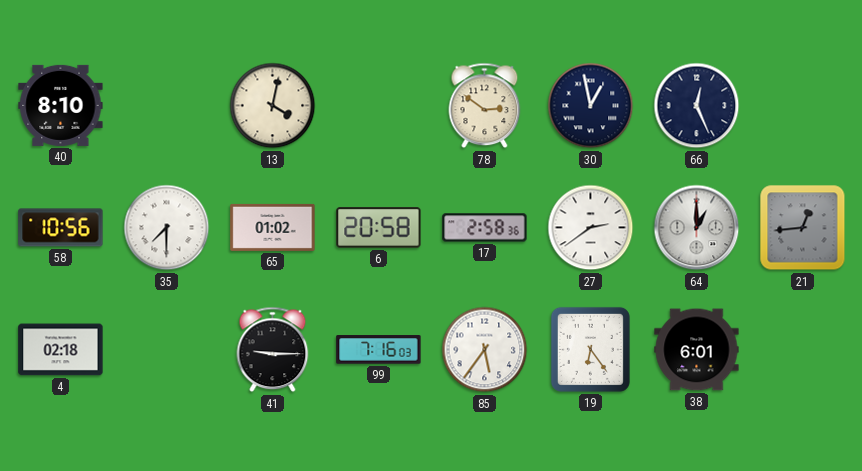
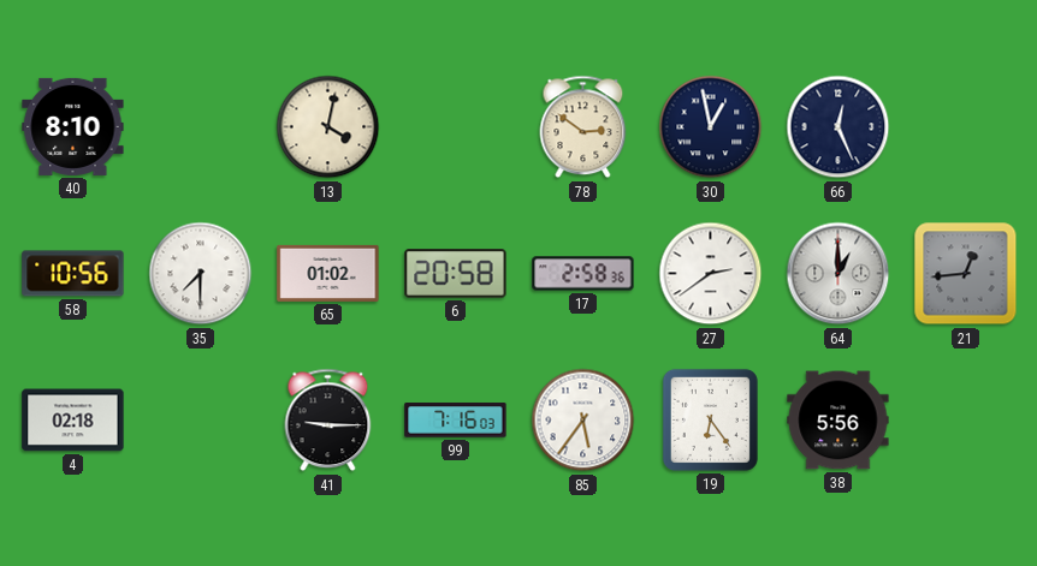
38: 6:01 -> 5:56
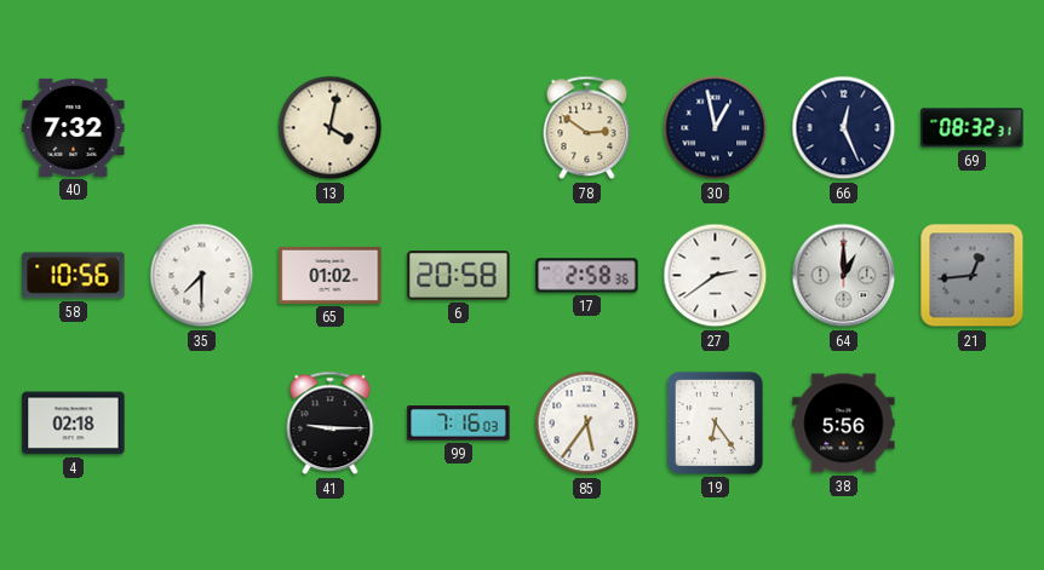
40: 8:10 -> 7:32
69: none -> 08:32
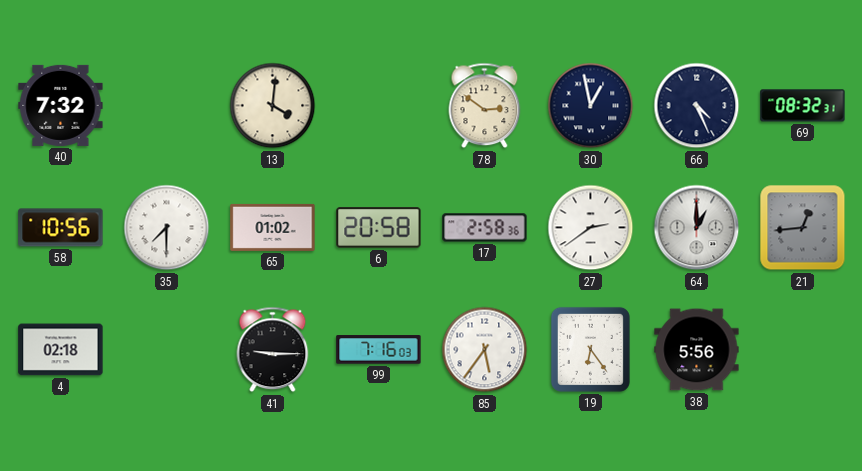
13: 4:02 -> 4:01
66: 12:26 -> 4:26
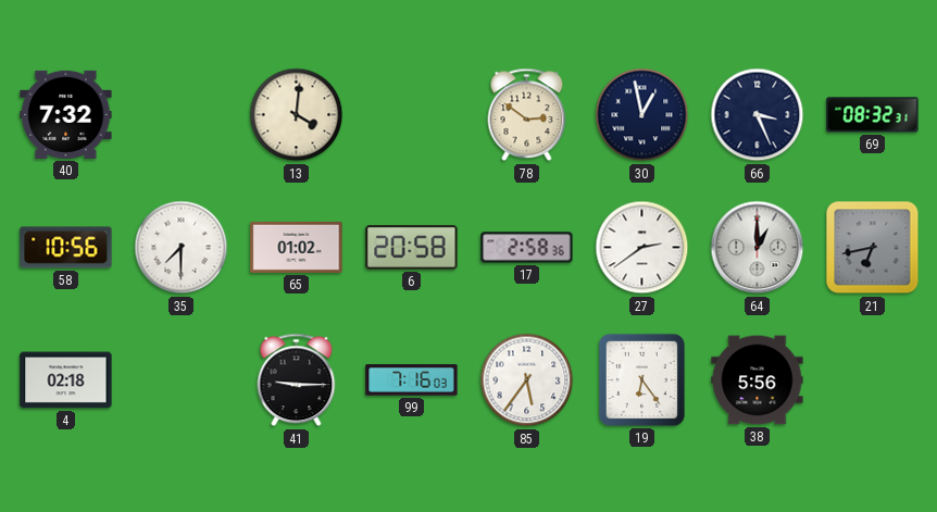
66: 4:26 -> 3:26
21: 12:44 -> 6:43
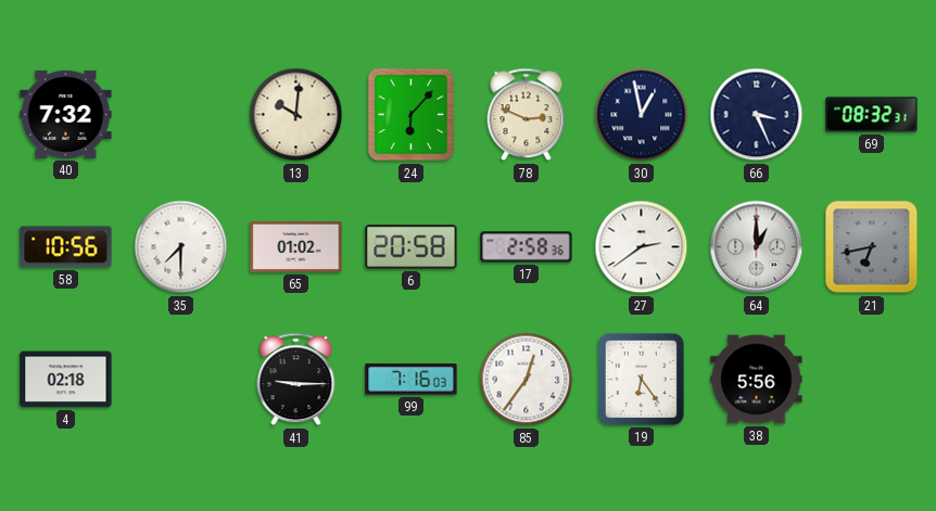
13: 4:01 -> 10:01
24: none -> 6:07
78: 2:51 -> 2:49
85: 5:36 -> 12:36
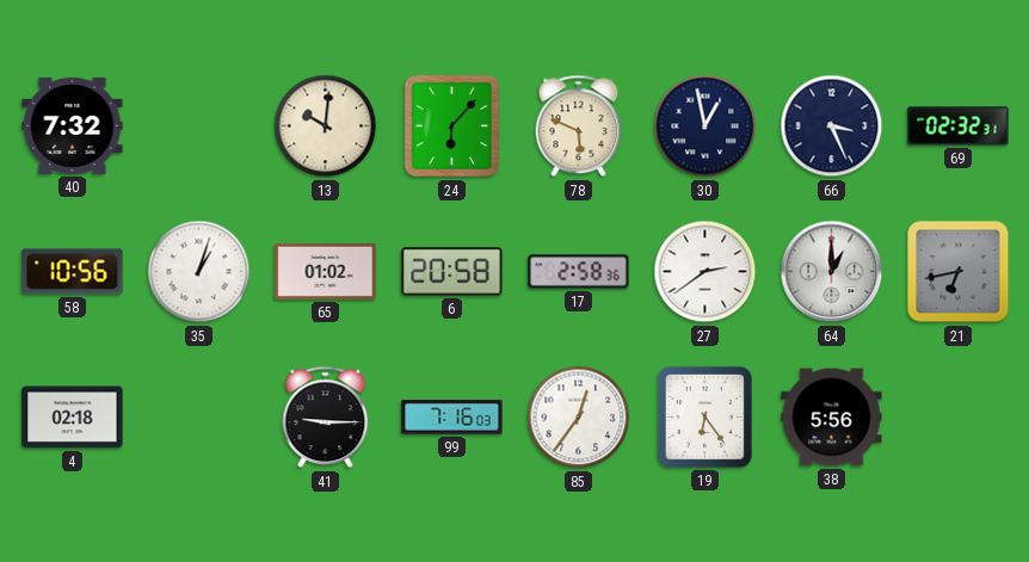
78: 2:49 -> 5:49
69: 08:32 -> 02:32
35: 7:30 -> 1:03
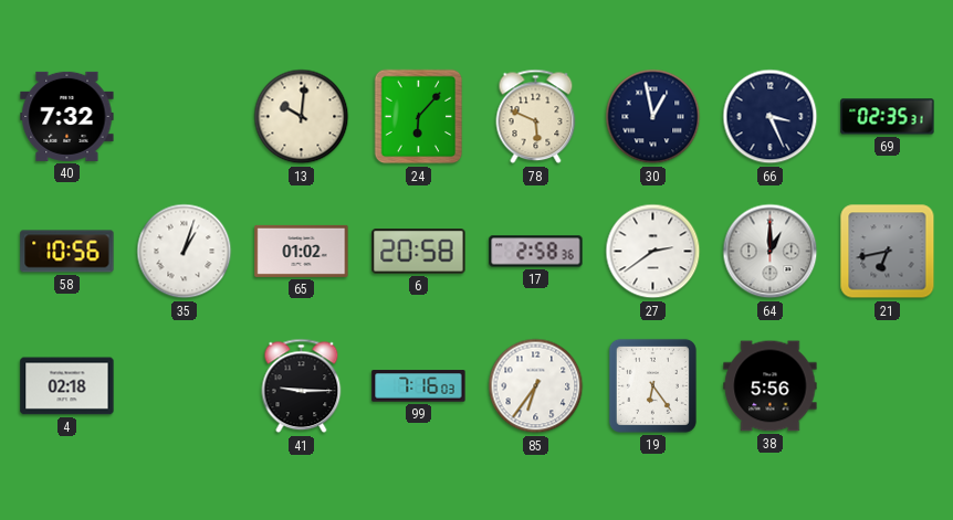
69: 02:32 -> 02:35
85: 12:36 -> 6:36
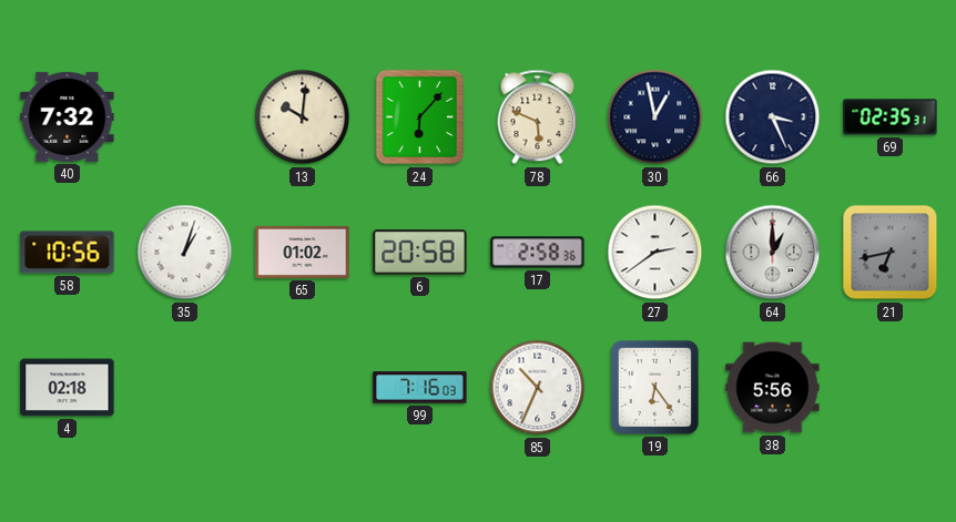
41: 9:15 -> none
85: 6:36 -> 10:34
